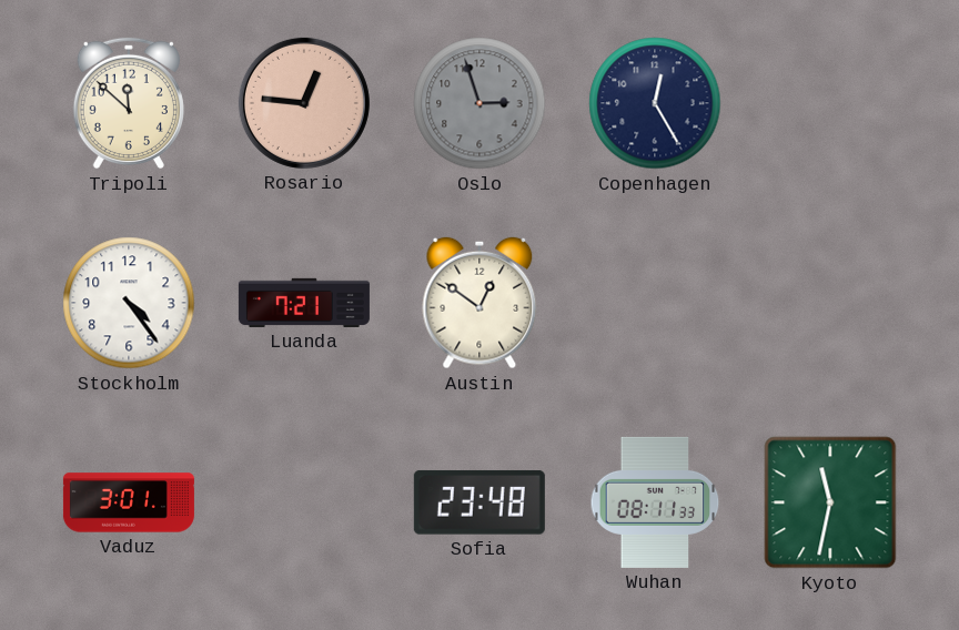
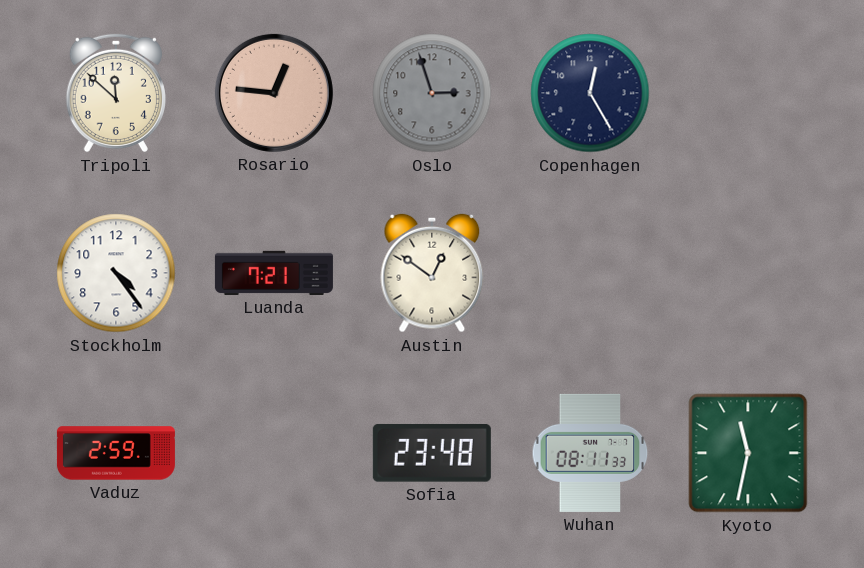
Vaduz: 3:01 -> 2:59
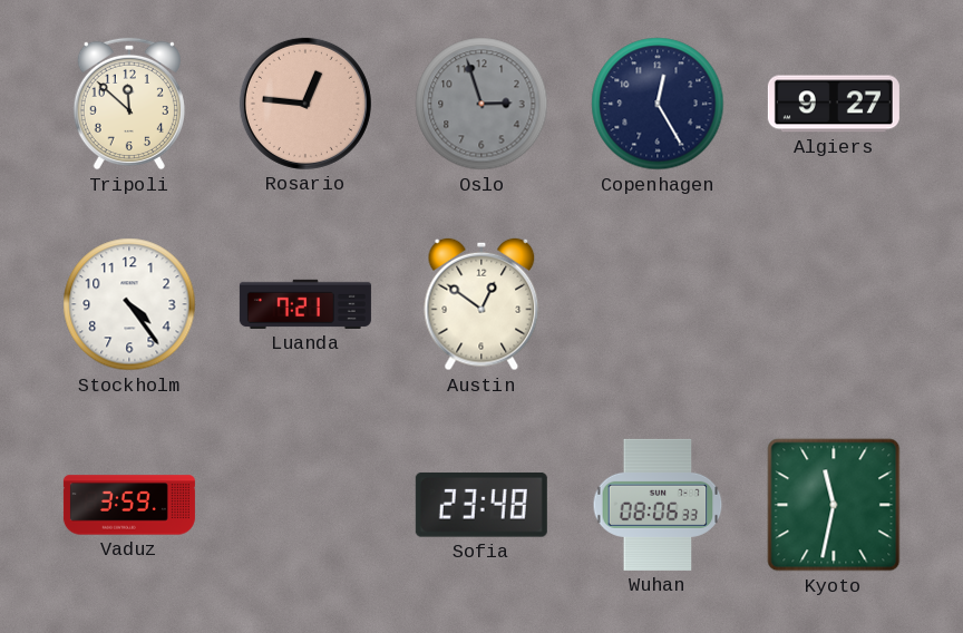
Algiers: none -> 9:27
Vaduz: 2:59 -> 3:59
Wuhan: 08:11 -> 08:06
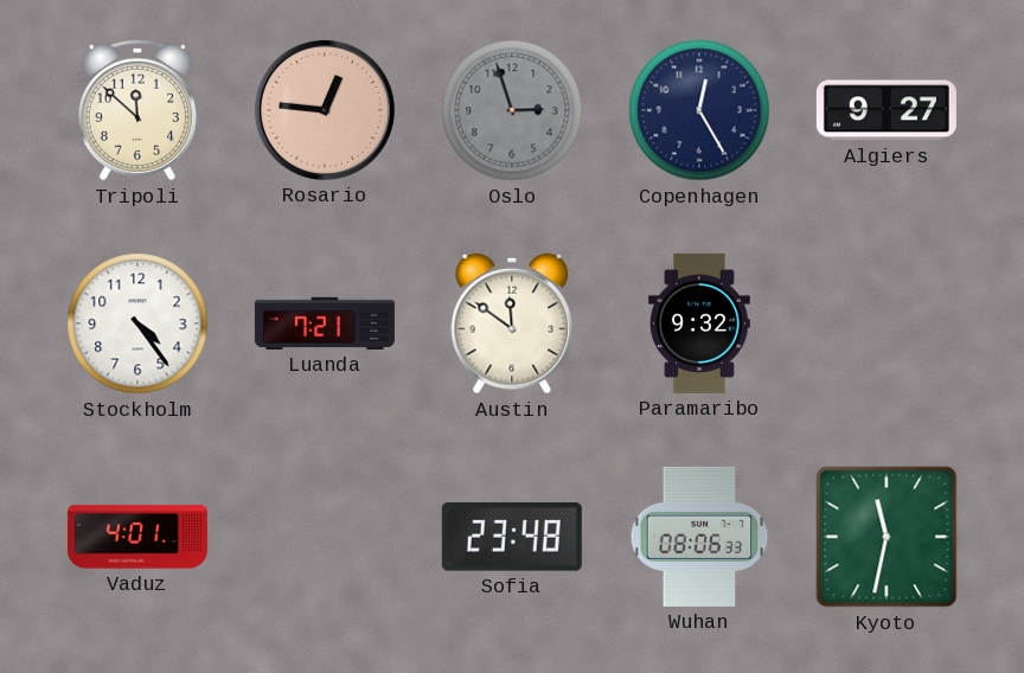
Austin: 12:51 -> 11:51
Paramaribo: none -> 9:32
Vaduz: 3:59 -> 4:01
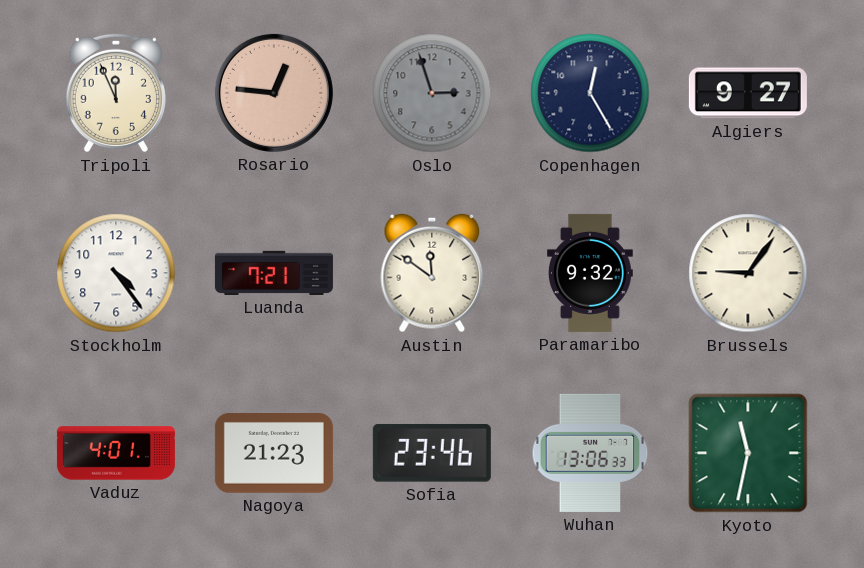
Tripoli: 11:52 -> 11:56
Brussels: none -> 9:06
Nagoya: none -> 21:23
Sofia: 23:48 -> 23:46
Wuhan: 08:06 -> 13:06
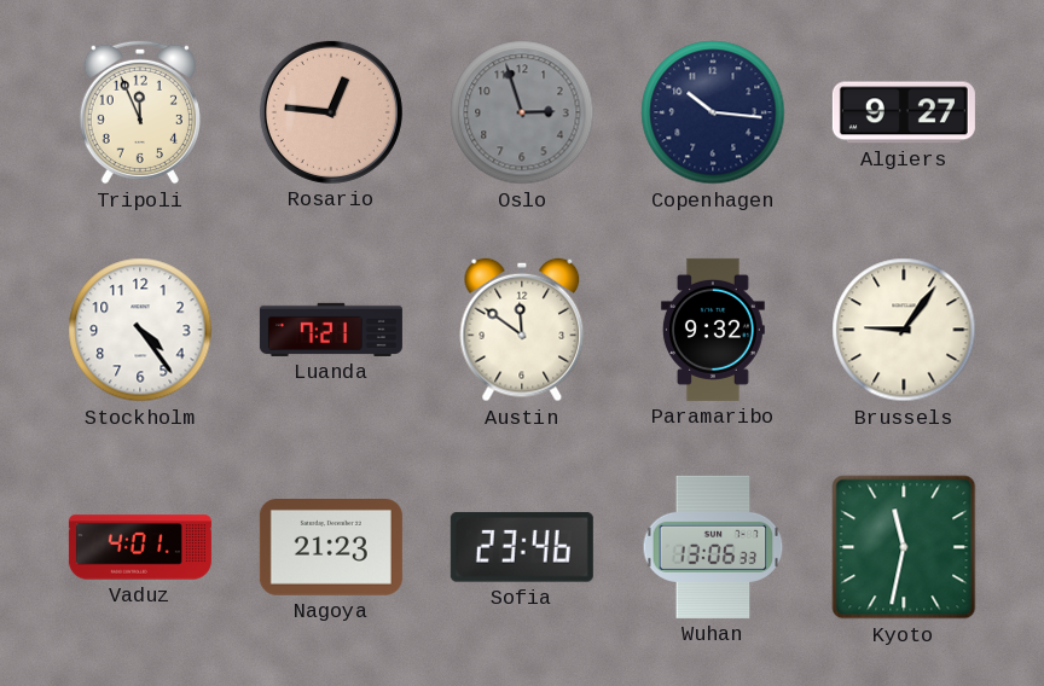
Copenhagen: 12:25 -> 10:16
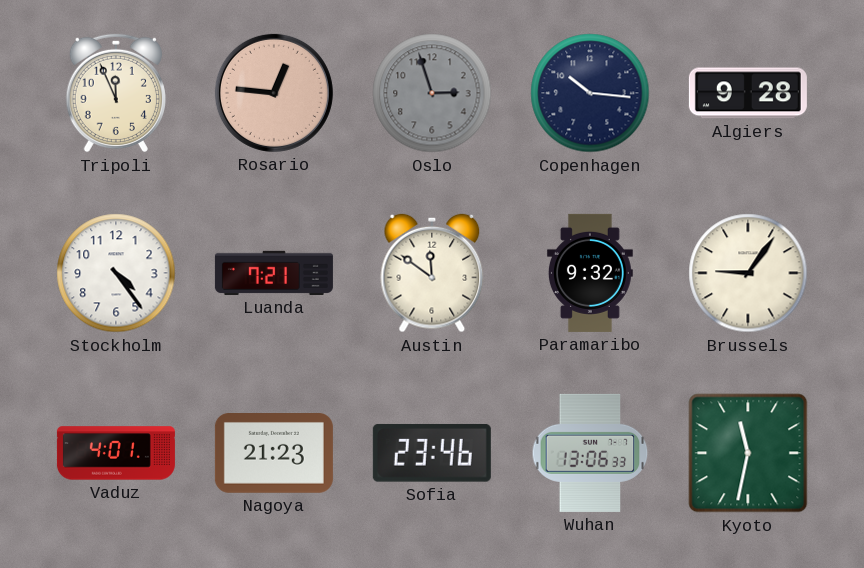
Algiers: 9:27 -> 9:28
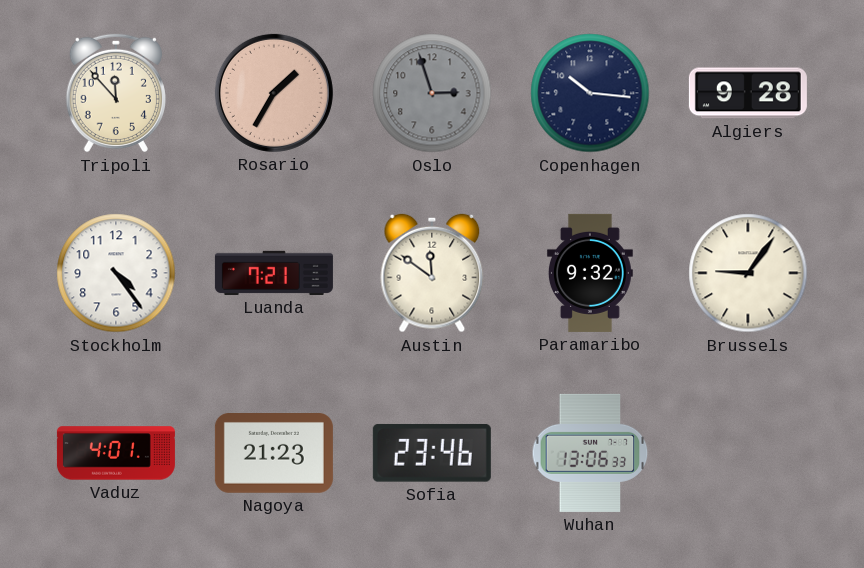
Tripoli: 11:56 -> 11:53
Rosario: 12:46 -> 1:35
Kyoto: 11:32 -> none
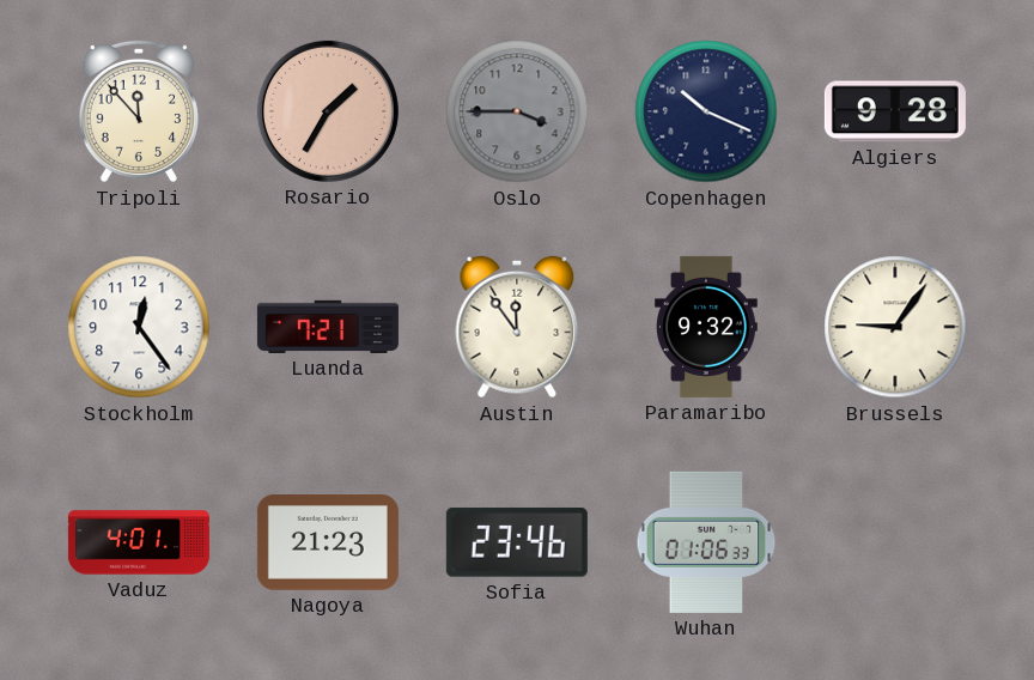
Oslo: 2:57 -> 3:45
Copenhagen: 10:16 -> 10:19
Stockholm: 4:24 -> 12:24
Austin: 11:51 -> 11:54
Wuhan: 13:06 -> 01:06
